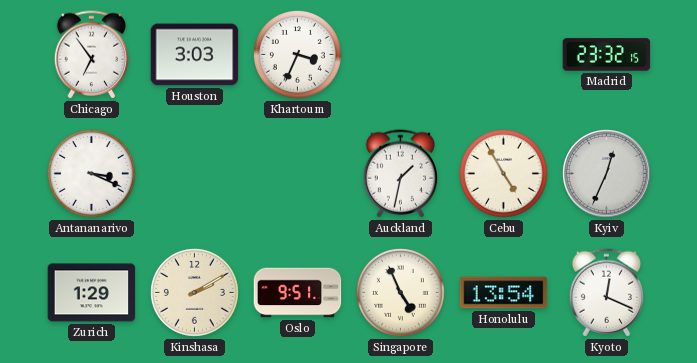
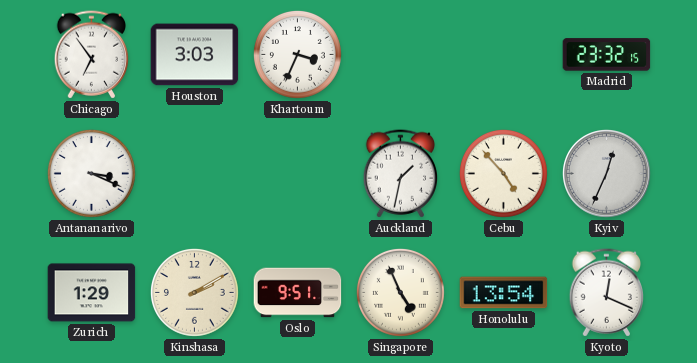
Cebu: 4:55 -> 4:53
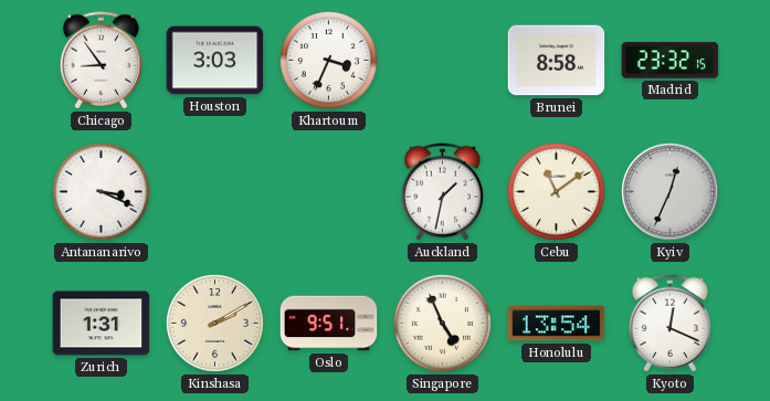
Chicago: 6:54 -> 8:54
Brunei: none -> 8:58
Cebu: 4:53 -> 11:09
Zurich: 1:29 -> 1:31
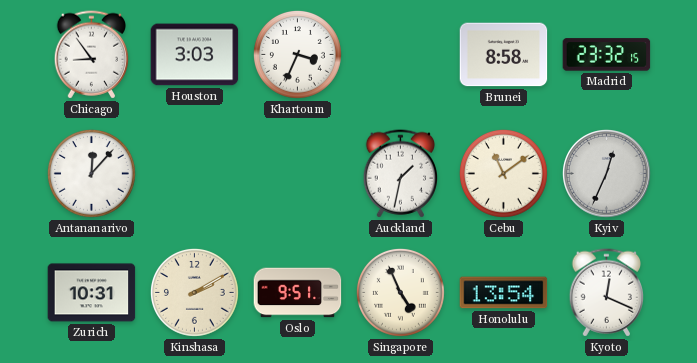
Antananarivo: 3:19 -> 12:07
Zurich: 1:31 -> 10:31
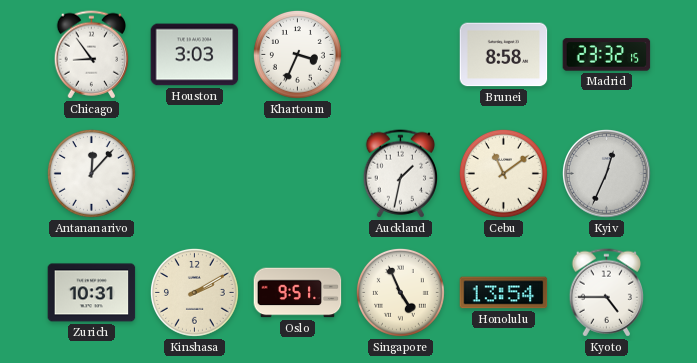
Kyoto: 12:19 -> 4:45
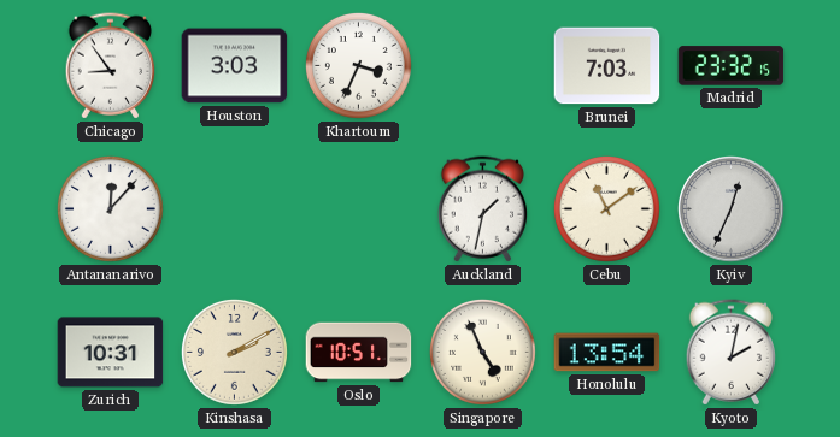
Brunei: 8:58 -> 7:03
Oslo: 9:51 -> 10:51
Kyoto: 4:45 -> 2:02
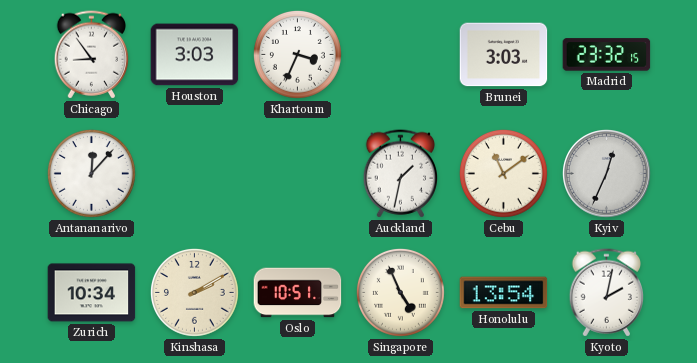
Brunei: 7:03 -> 3:03
Zurich: 10:31 -> 10:34
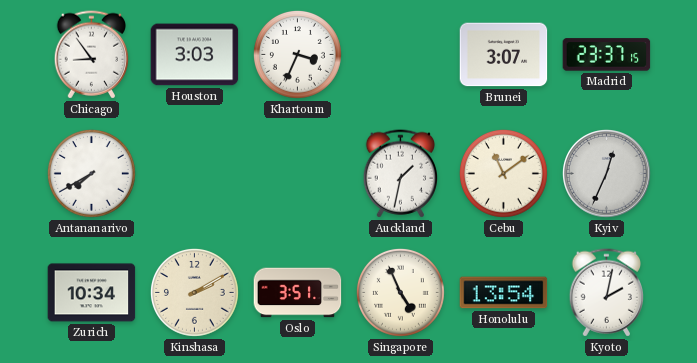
Brunei: 3:03 -> 3:07
Madrid: 23:32 -> 23:37
Antananarivo: 12:07 -> 7:40
Oslo: 10:51 -> 3:51
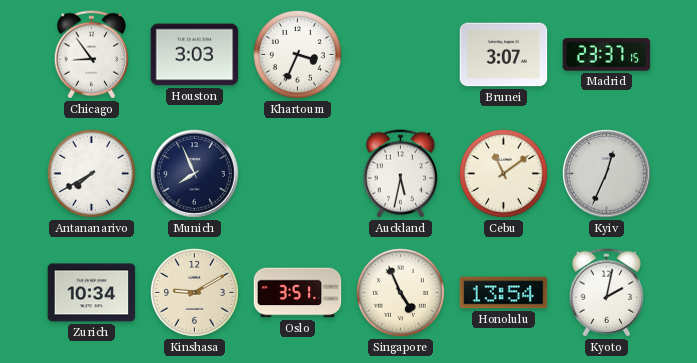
Munich: none -> 7:56
Auckland: 1:32 -> 5:32
Kinshasa: 2:10 -> 9:10
